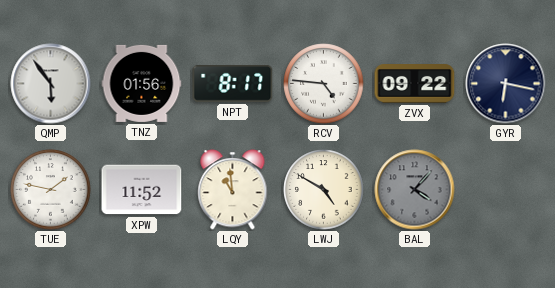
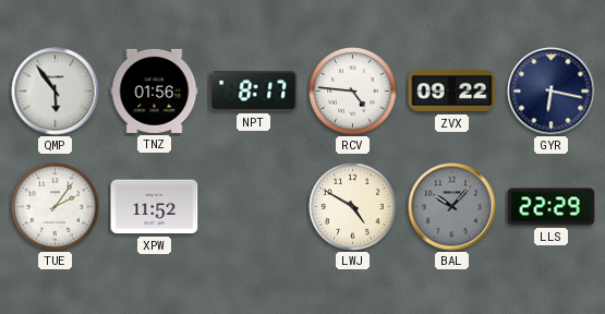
TUE: 1:47 -> 2:06
LQY: 10:59 -> none
BAL: 4:07 -> 10:07
LLS: none -> 22:29
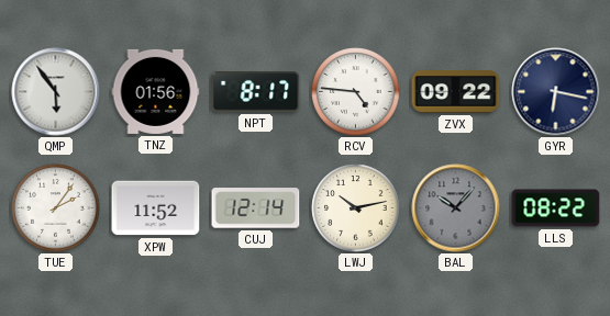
CUJ: none -> 12:14
LWJ: 4:50 -> 10:13
LLS: 22:29 -> 08:22
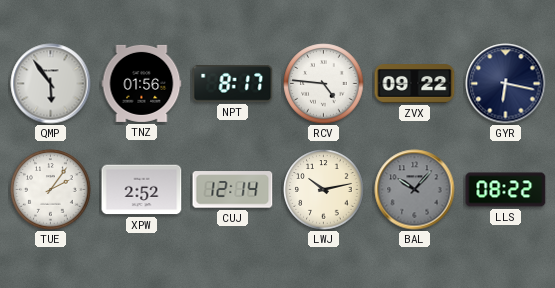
XPW: 11:52 -> 2:52
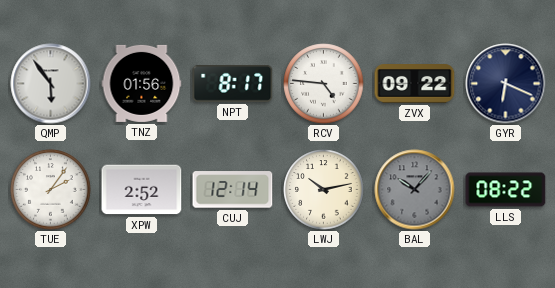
GYR: 6:17 -> 6:19
